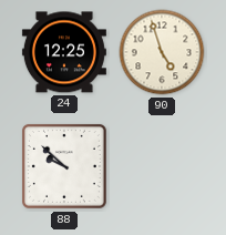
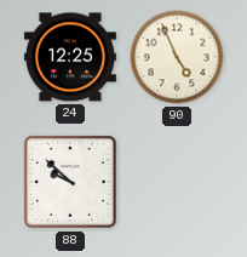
90: 4:57 -> 4:56
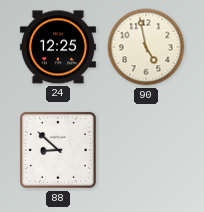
90: 4:56 -> 4:58
88: 9:52 -> 8:52
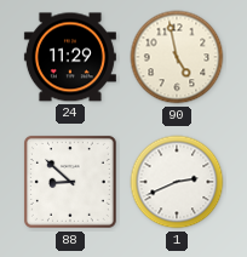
24: 12:25 -> 11:29
1: none -> 2:41
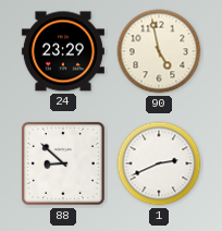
24: 11:29 -> 23:29
